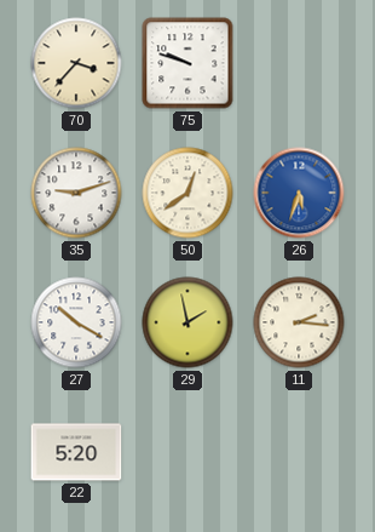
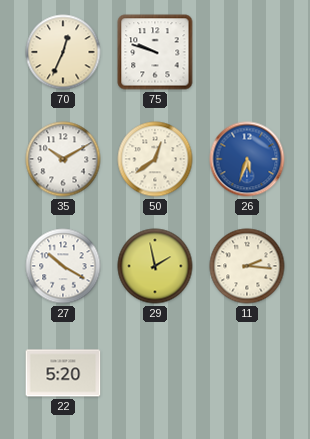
70: 3:37 -> 12:34
35: 9:12 -> 10:10
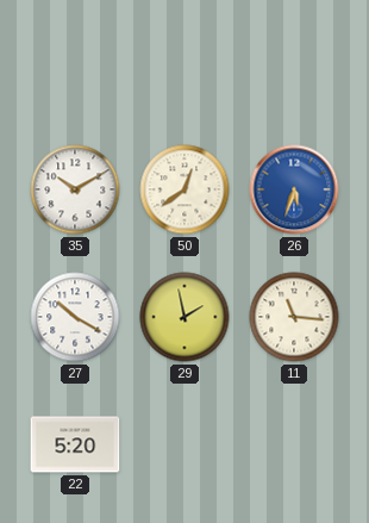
70: 12:34 -> none
75: 9:48 -> none
11: 2:16 -> 11:16
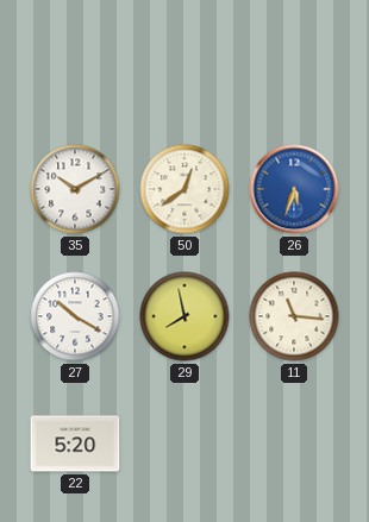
29: 1:58 -> 7:58
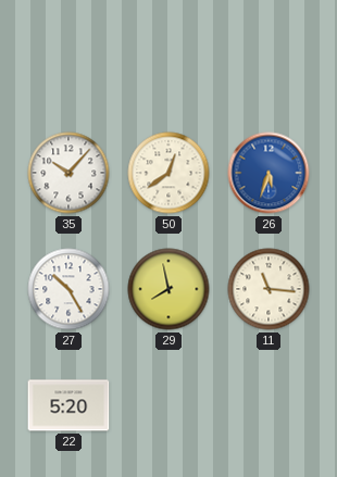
35: 10:10 -> 10:07
27: 10:20 -> 10:25
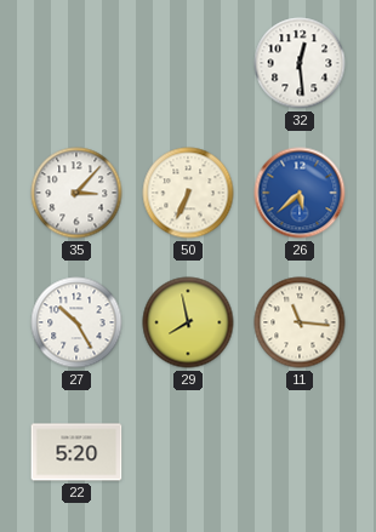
32: none -> 12:29
35: 10:07 -> 3:07
50: 12:39 -> 6:34
26: 5:33 -> 5:38
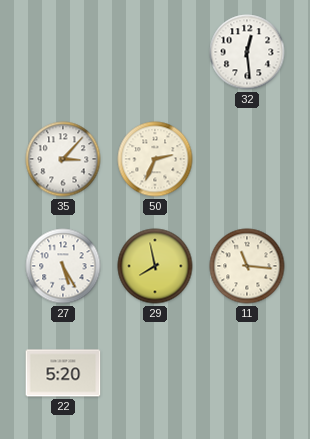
50: 6:34 -> 2:34
26: 5:38 -> none
27: 10:25 -> 5:25
